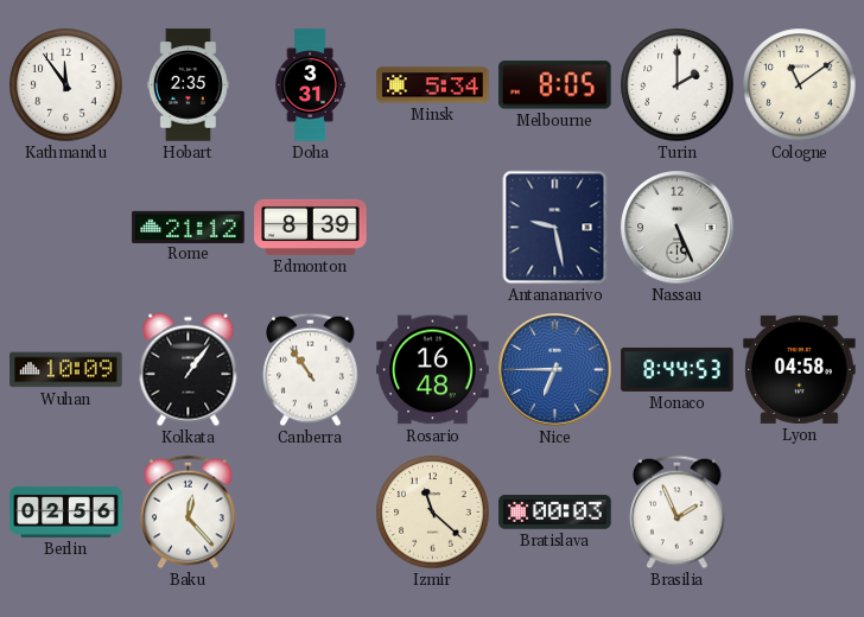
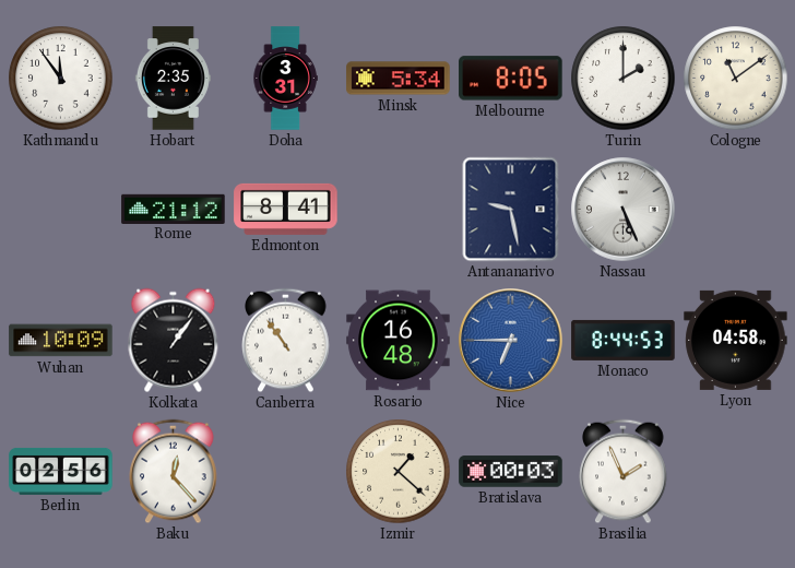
Edmonton: 8:39 -> 8:41
Izmir: 11:22 -> 1:22
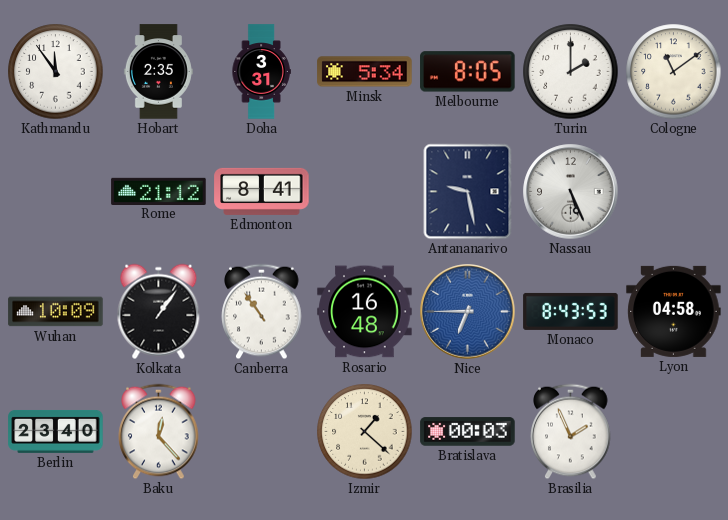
Monaco: 8:44 -> 8:43
Berlin: 02:56 -> 23:40
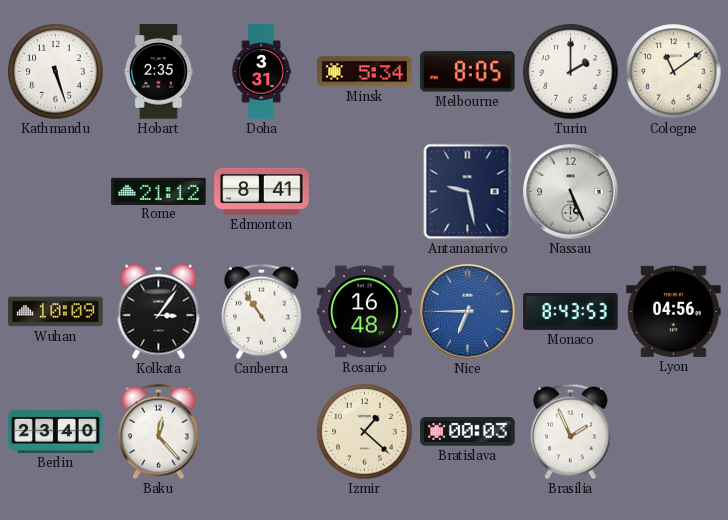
Kathmandu: 11:54 -> 5:27
Kolkata: 1:06 -> 3:06
Lyon: 04:58 -> 04:56
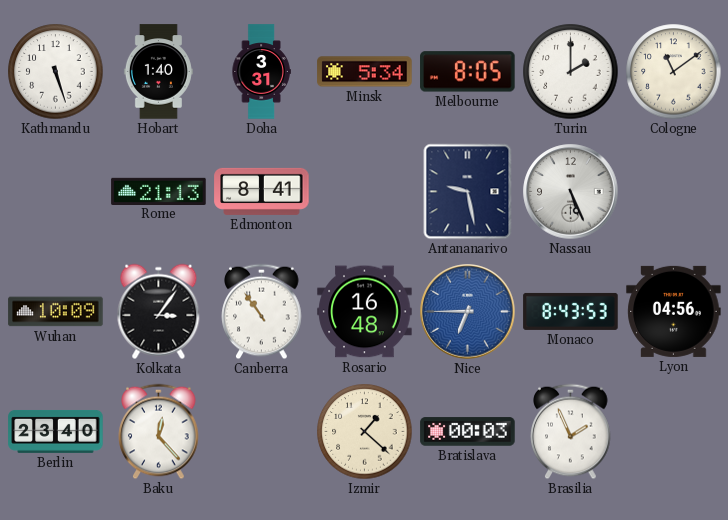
Hobart: 2:35 -> 1:40
Rome: 21:12 -> 21:13
